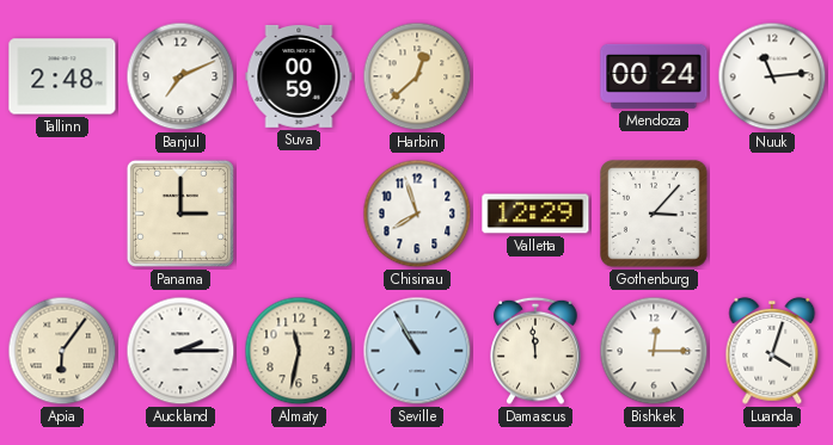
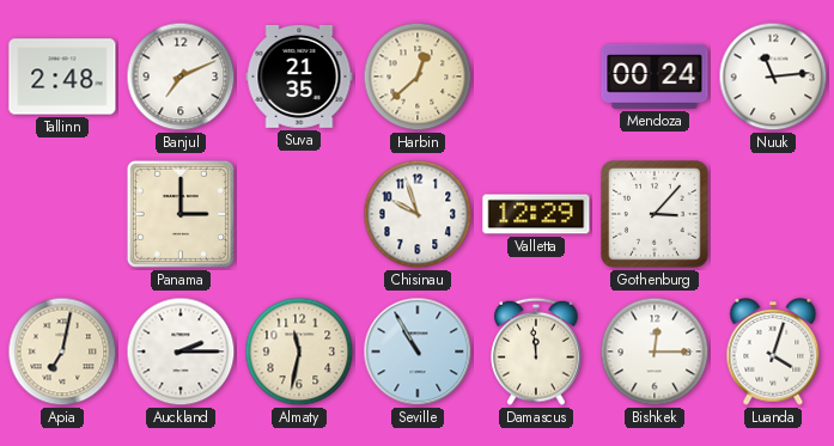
Suva: 00:59 -> 21:35
Chisinau: 7:57 -> 9:57
Apia: 6:06 -> 7:02
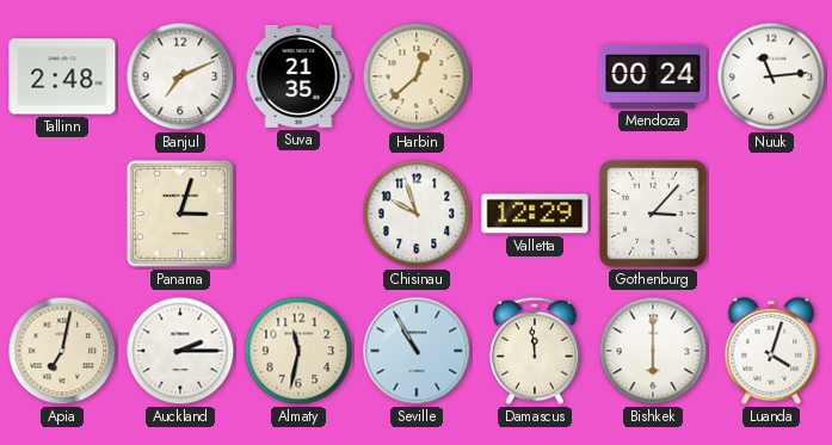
Panama: 3:00 -> 3:03
Bishkek: 12:15 -> 6:00
